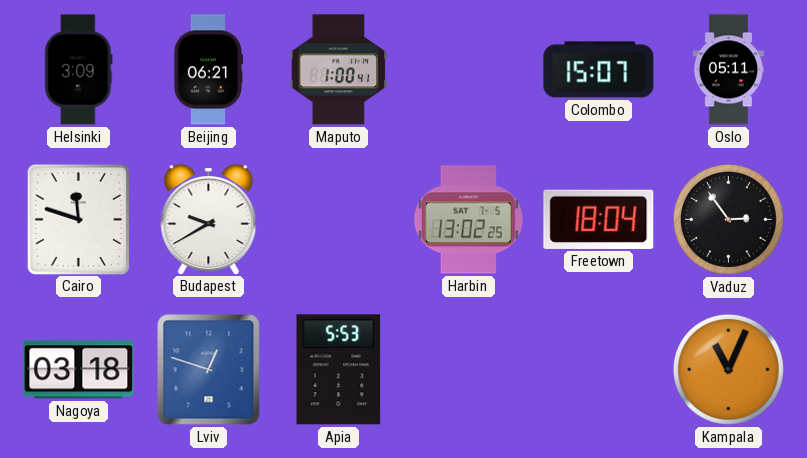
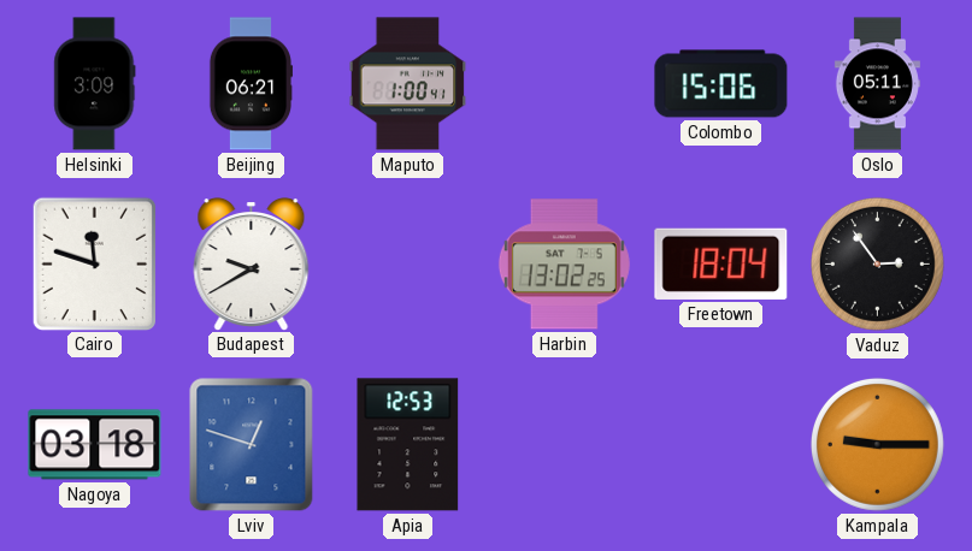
Colombo: 15:07 -> 15:06
Apia: 5:53 -> 12:53
Kampala: 11:04 -> 9:15
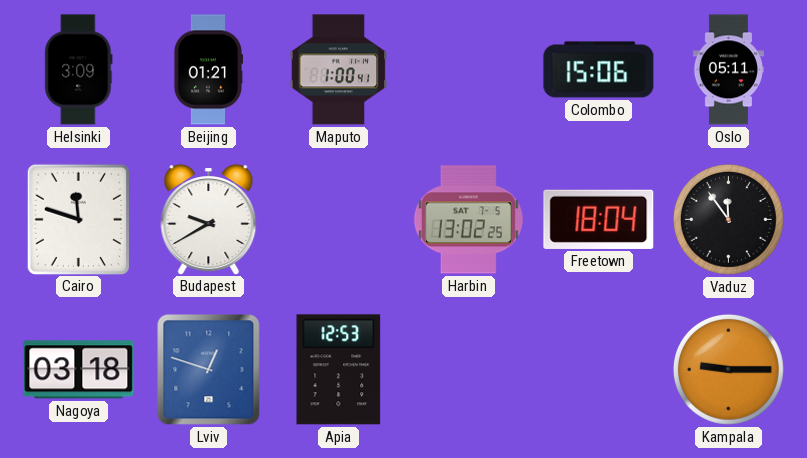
Beijing: 06:21 -> 01:21
Vaduz: 2:54 -> 11:54
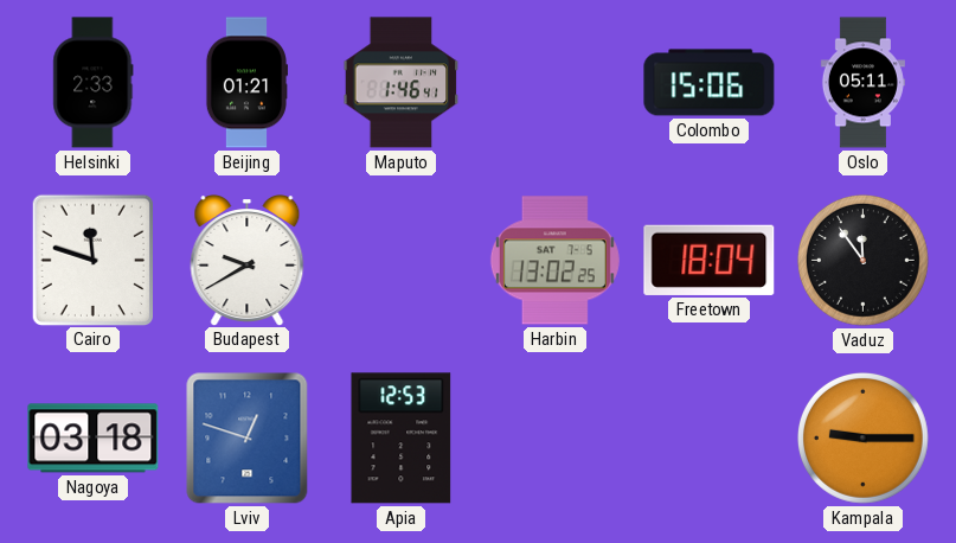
Helsinki: 3:09 -> 2:33
Maputo: 1:00 -> 1:46
